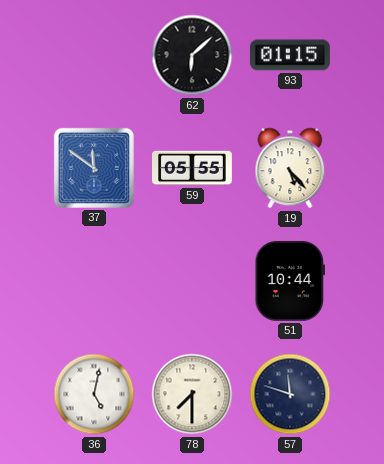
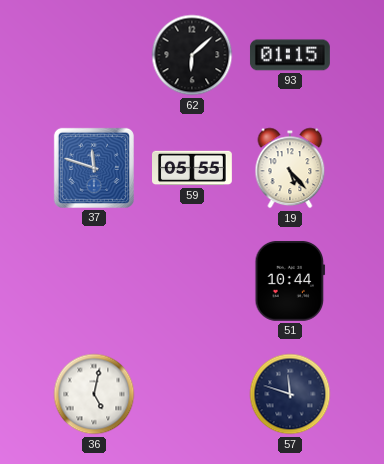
37: 11:51 -> 11:48
78: 7:30 -> none
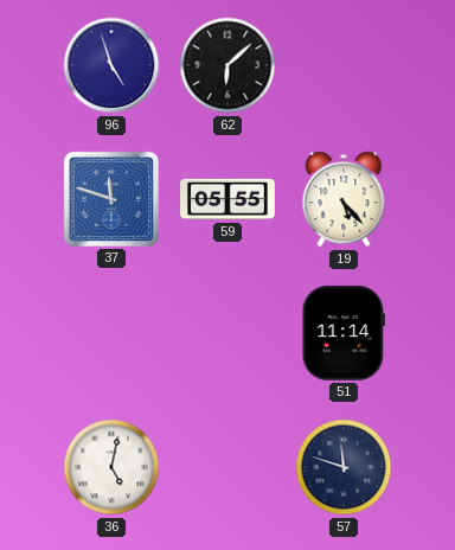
96: none -> 4:57
93: 01:15 -> none
51: 10:44 -> 11:14
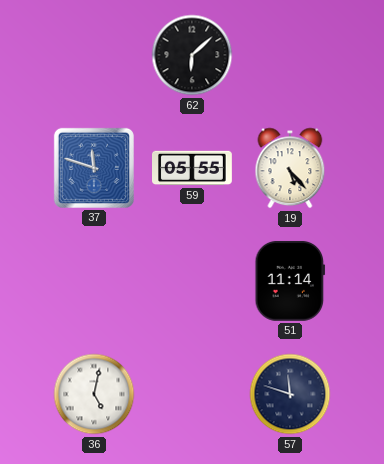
96: 4:57 -> none
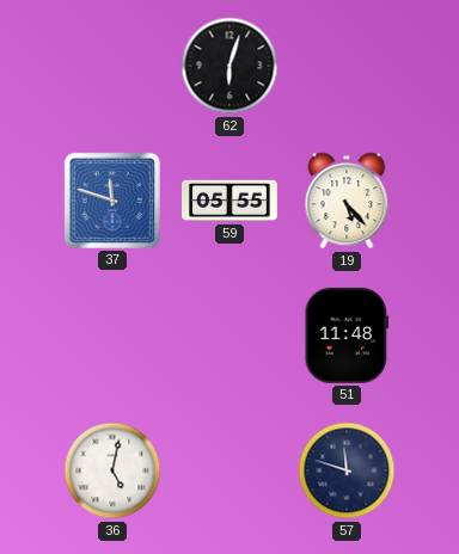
62: 6:08 -> 6:03
51: 11:14 -> 11:48
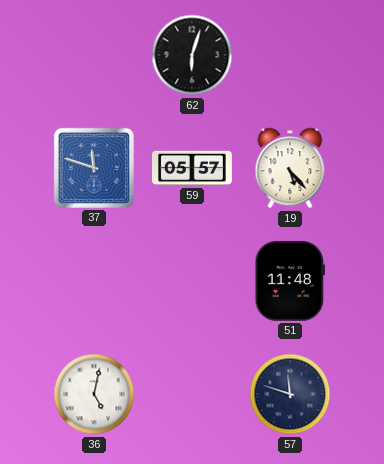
59: 05:55 -> 05:57
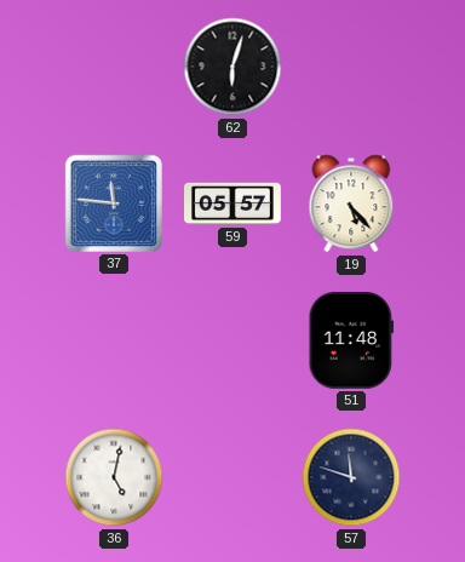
37: 11:48 -> 11:46
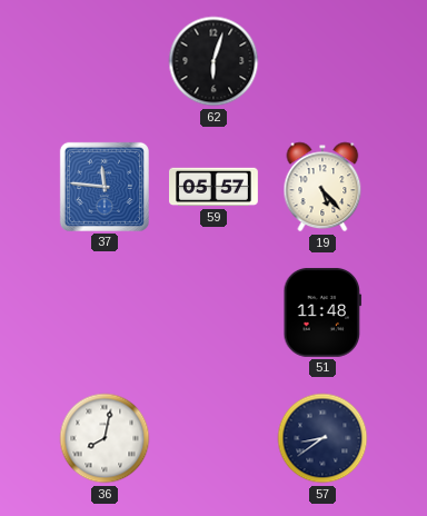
36: 5:02 -> 8:02
57: 11:48 -> 8:39
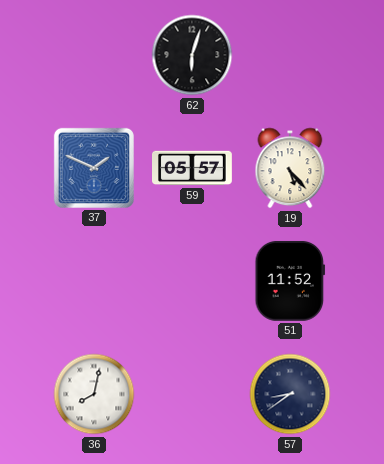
37: 11:46 -> 1:49
51: 11:48 -> 11:52
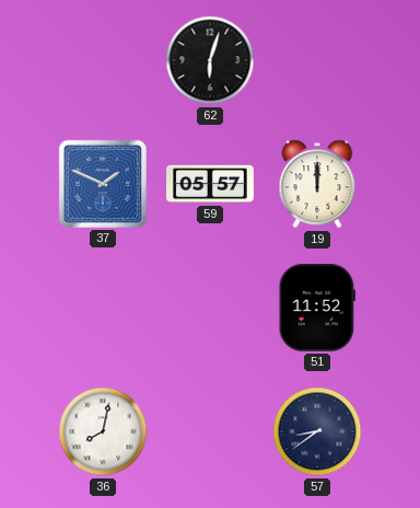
19: 5:23 -> 12:00
